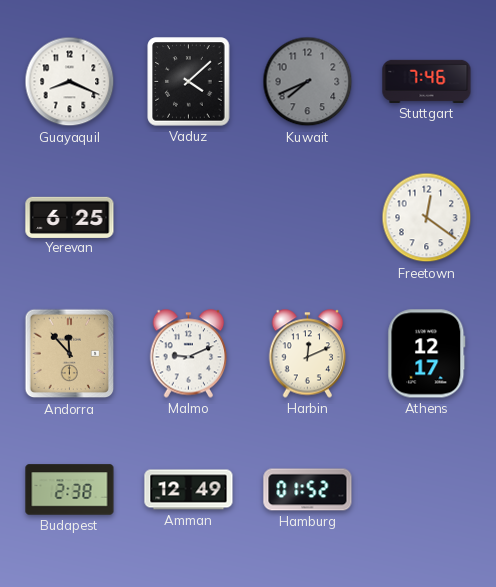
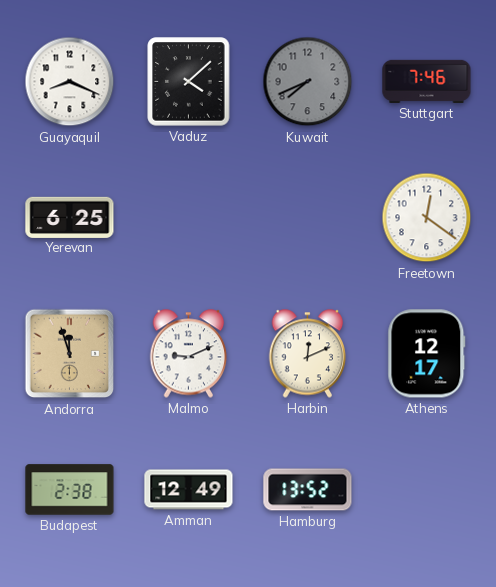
Andorra: 11:53 -> 11:57
Hamburg: 01:52 -> 13:52
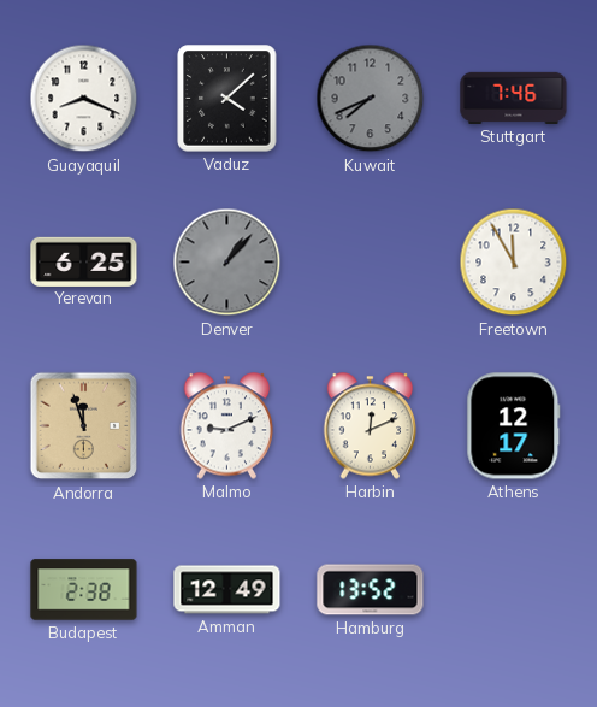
Denver: none -> 1:07
Freetown: 12:21 -> 11:55
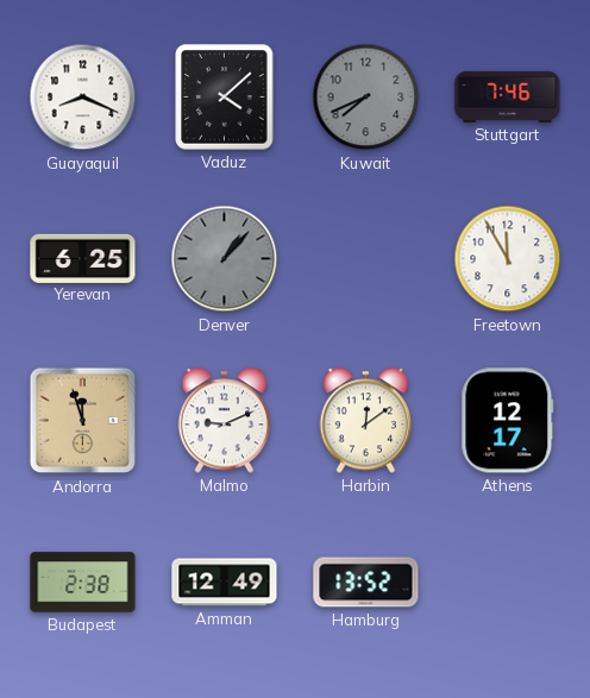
Harbin: 12:11 -> 12:09
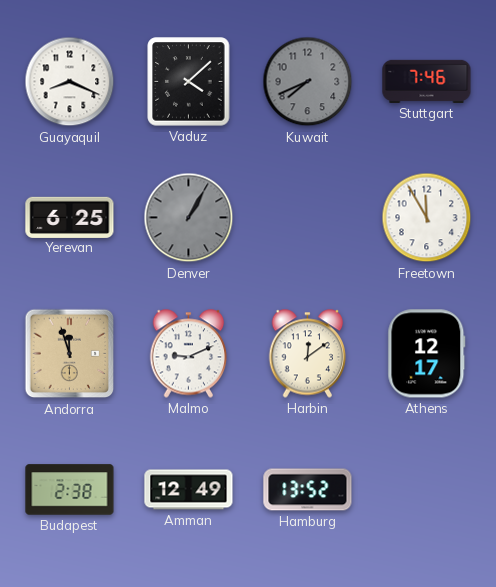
Denver: 1:07 -> 1:05
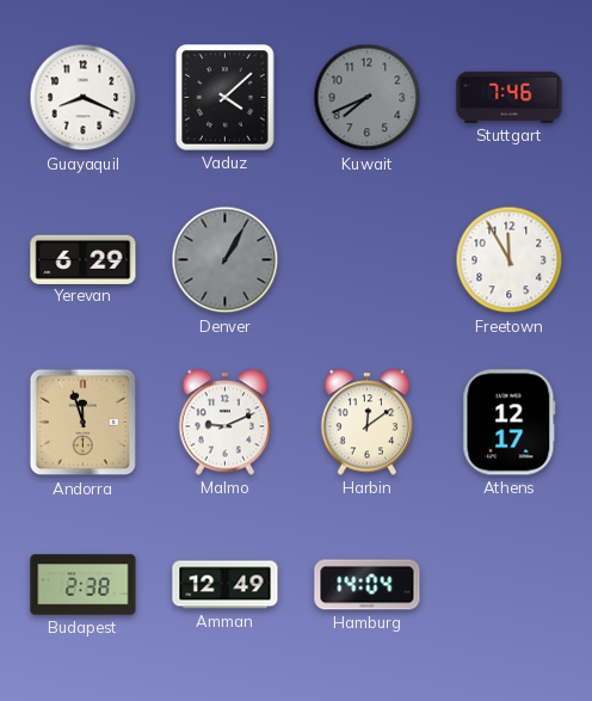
Yerevan: 6:25 -> 6:29
Hamburg: 13:52 -> 14:04
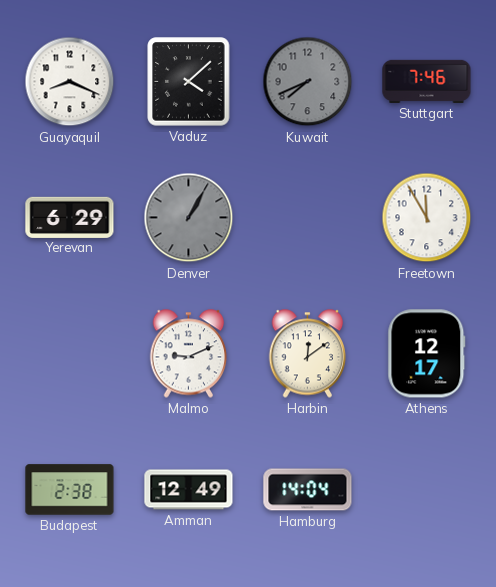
Andorra: 11:57 -> none
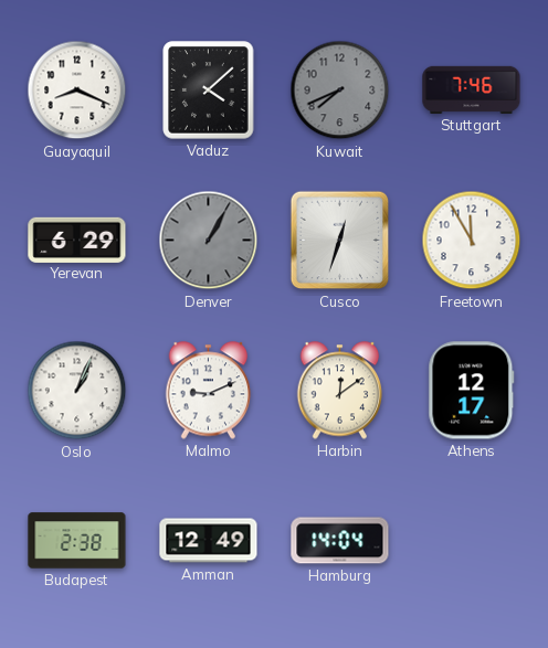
Cusco: none -> 12:33
Oslo: none -> 1:04
